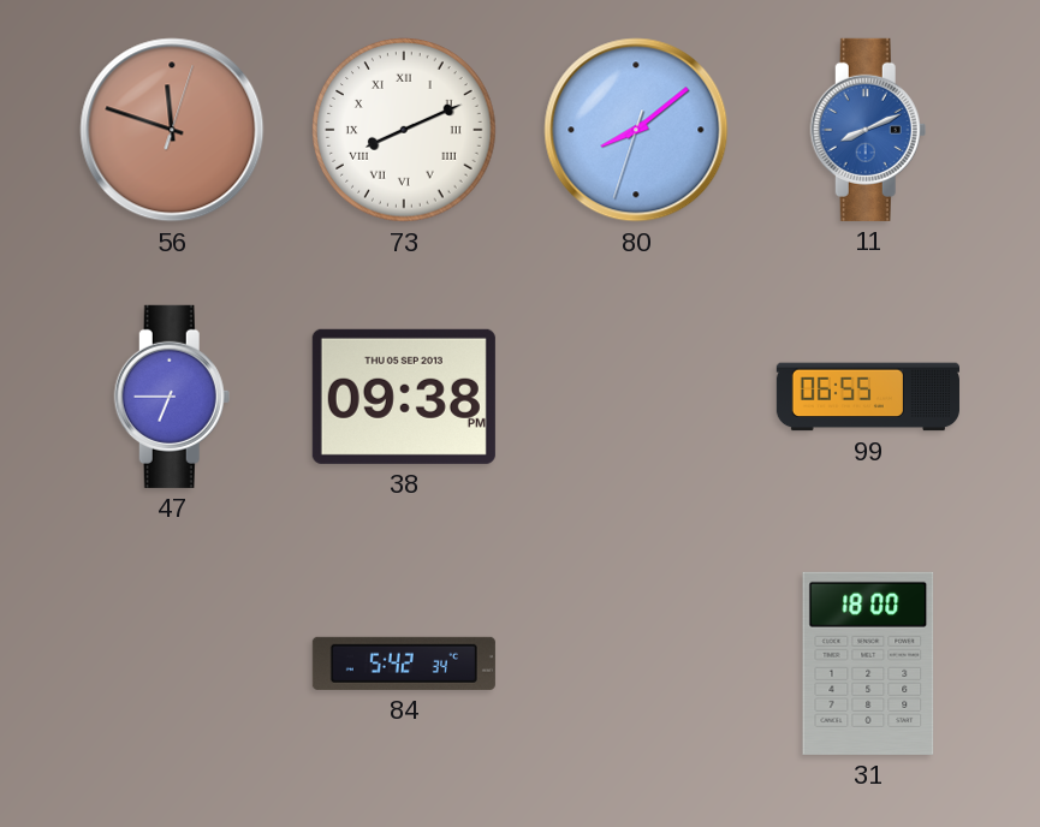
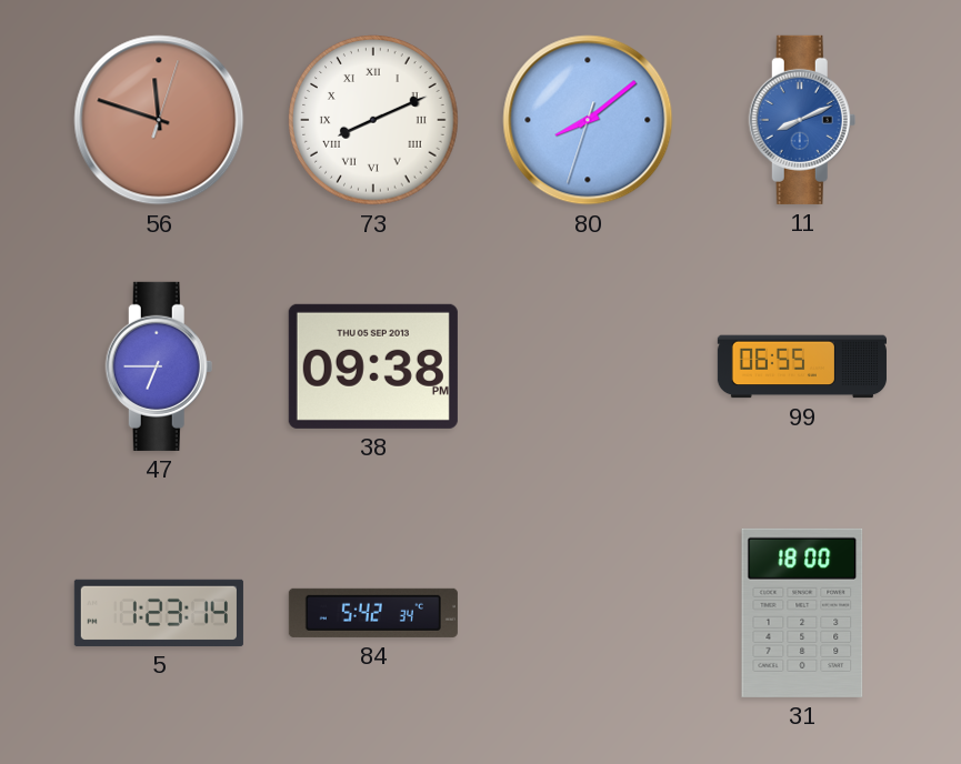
5: none -> 1:23
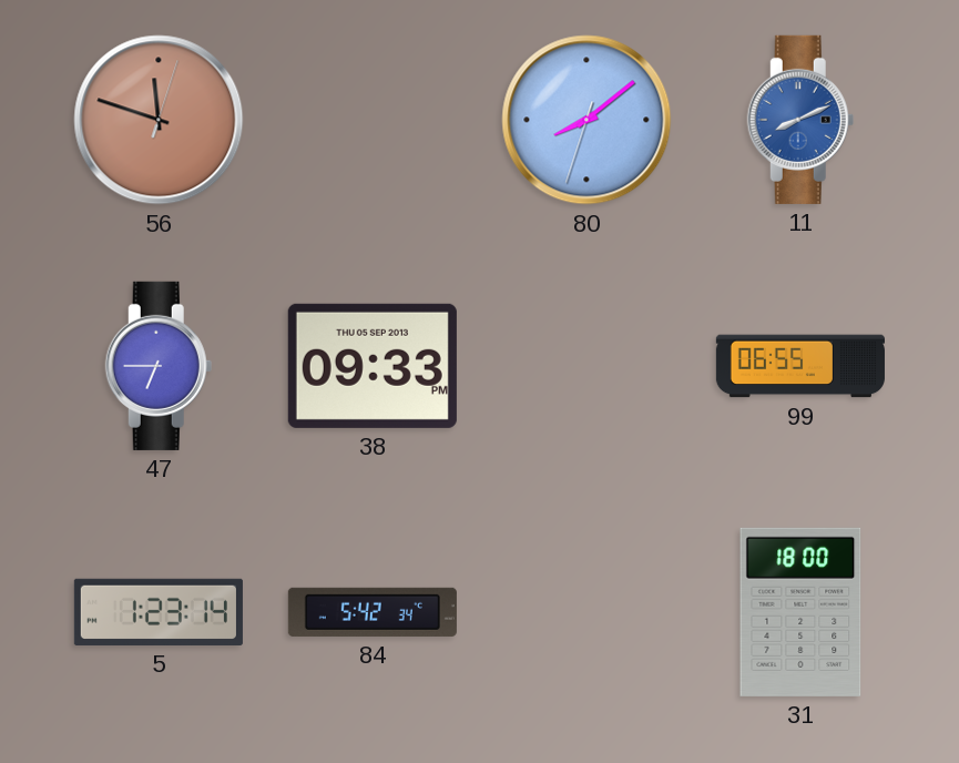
73: 8:11 -> none
38: 09:38 -> 09:33
